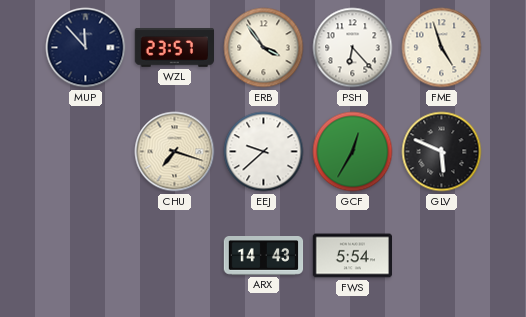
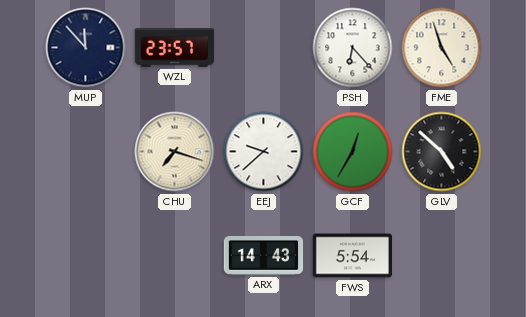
ERB: 3:54 -> none
GLV: 5:49 -> 4:52
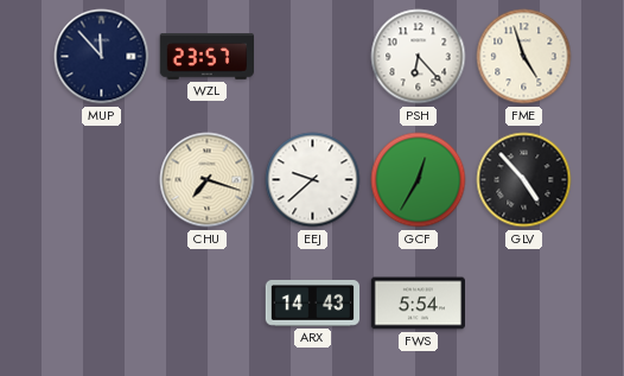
GLV: 4:52 -> 4:53
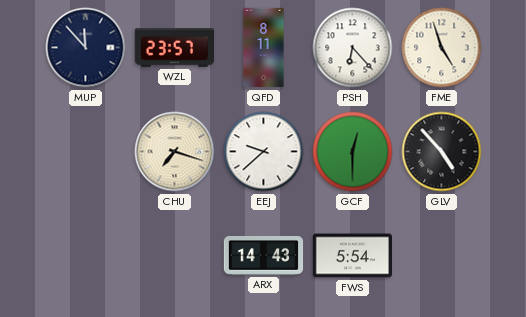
QFD: none -> 8:11
GCF: 12:35 -> 12:30
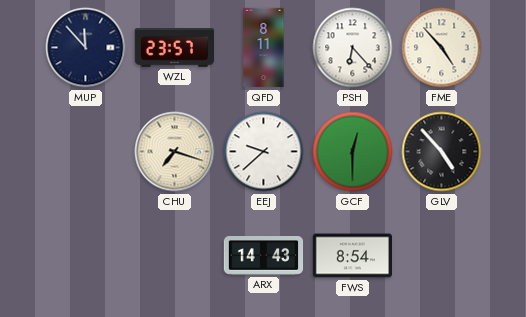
FME: 4:57 -> 4:53
FWS: 5:54 -> 8:54
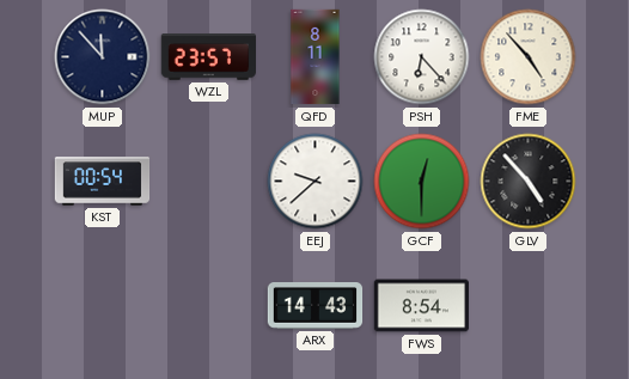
KST: none -> 00:54
CHU: 7:18 -> none
